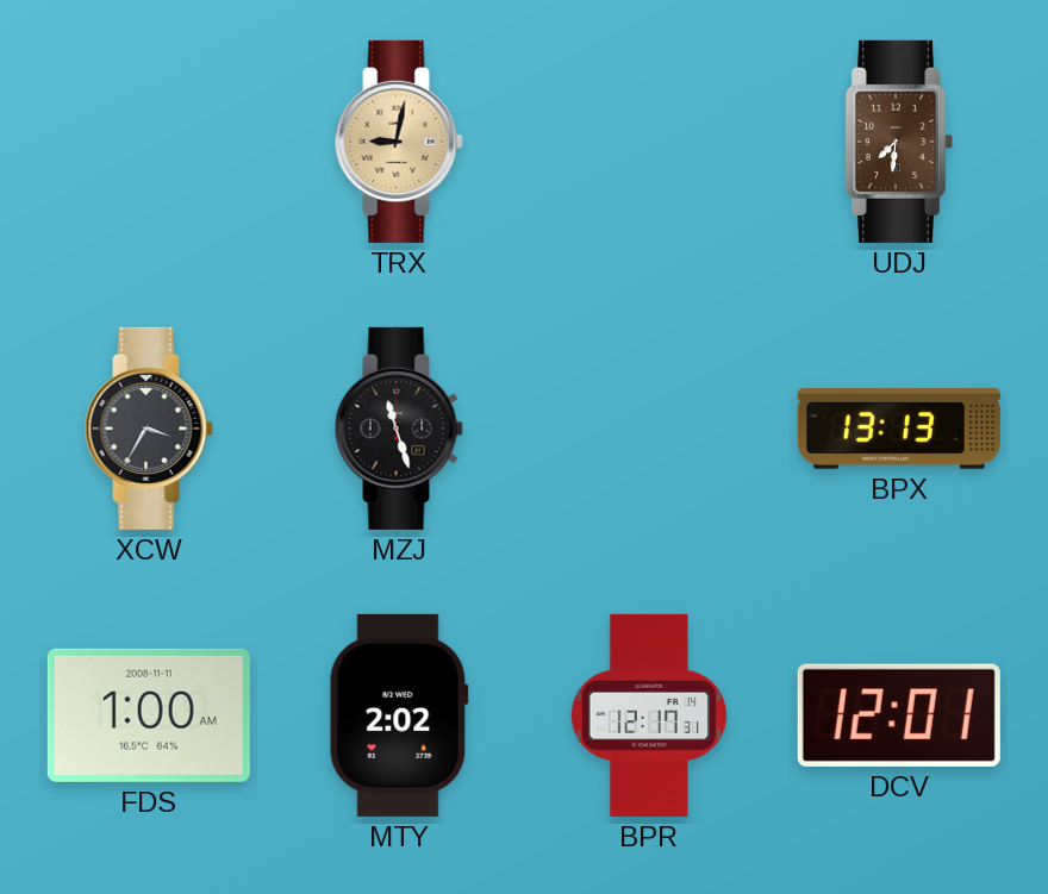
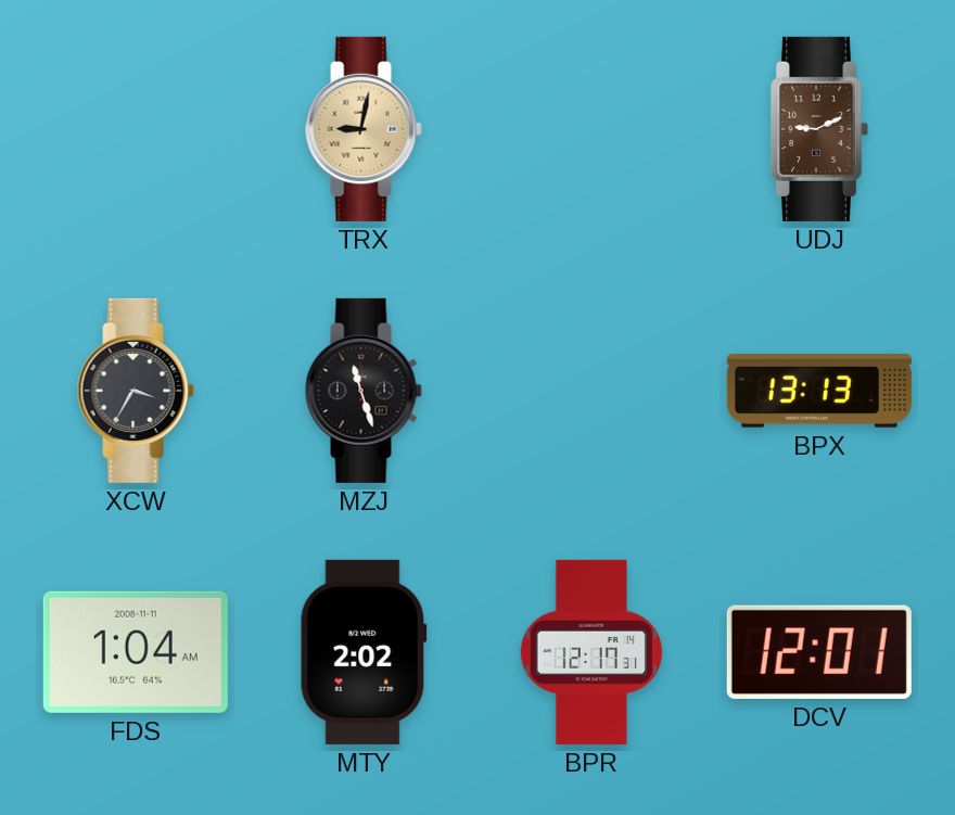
UDJ: 7:31 -> 9:11
FDS: 1:00 -> 1:04
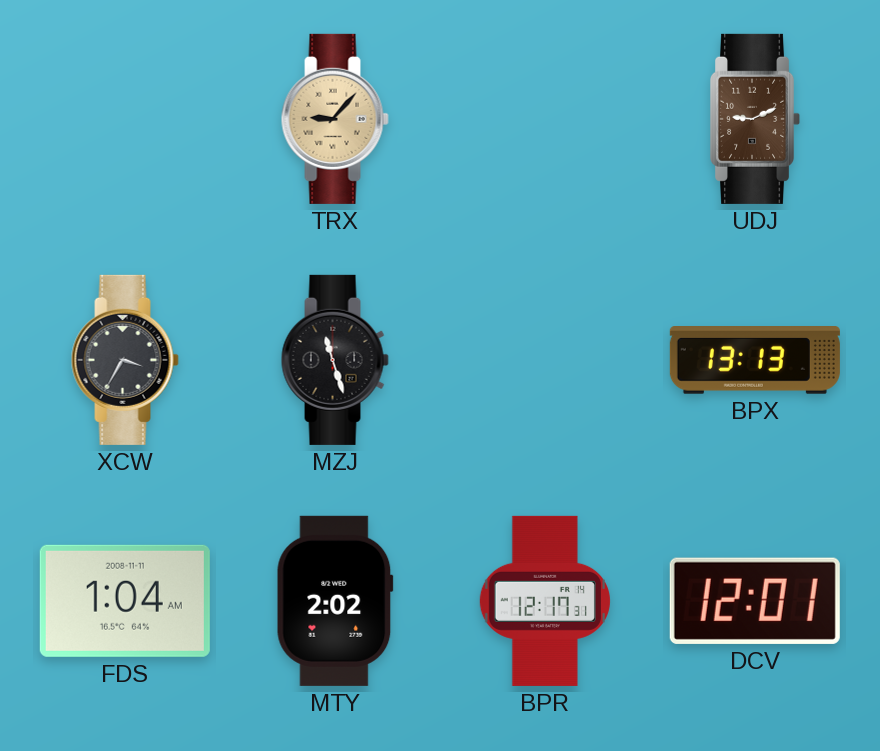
TRX: 9:02 -> 9:07
